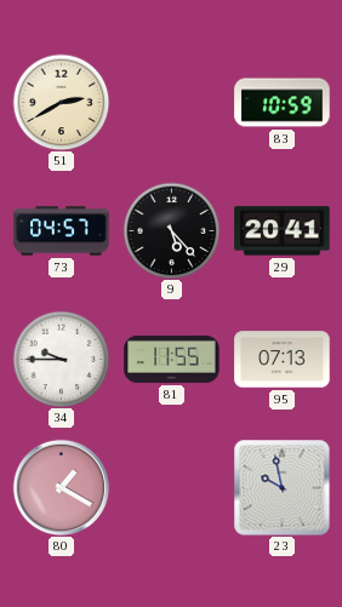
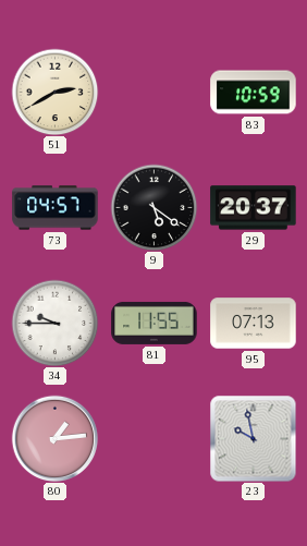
9: 5:23 -> 5:21
29: 20:41 -> 20:37
80: 1:20 -> 1:14
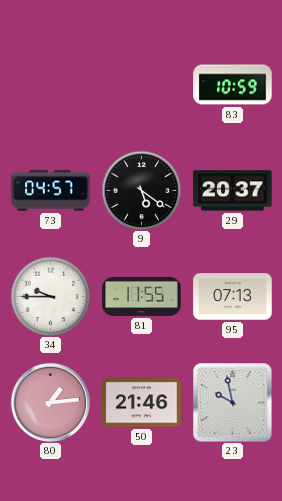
51: 2:40 -> none
50: none -> 21:46
